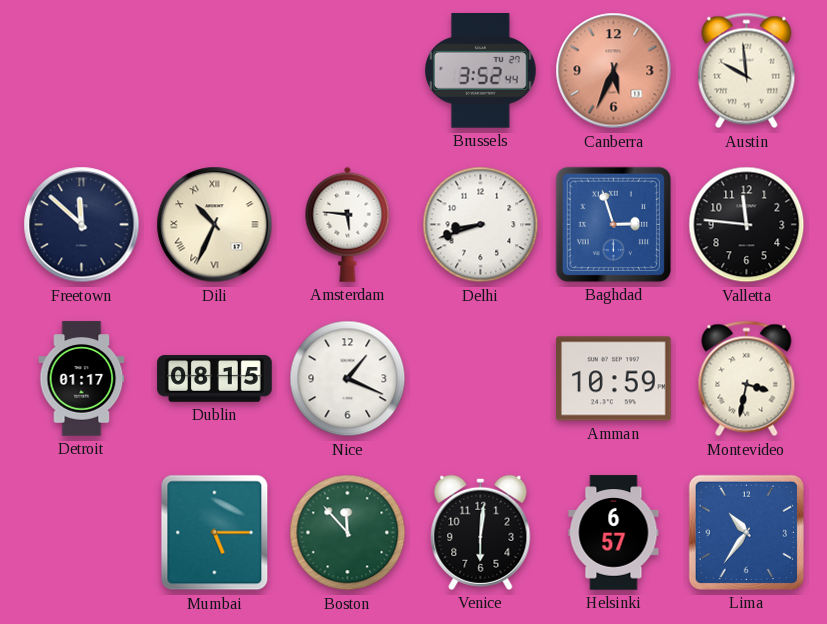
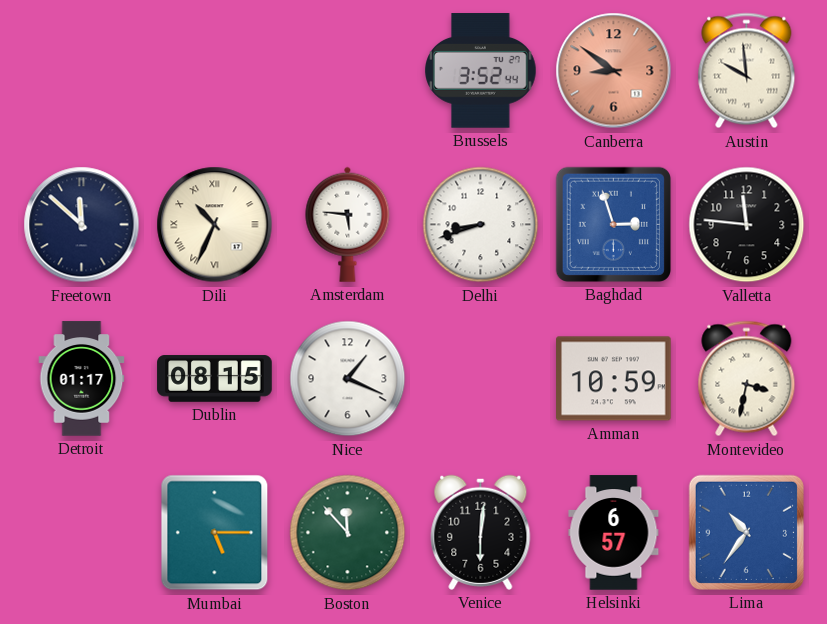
Canberra: 5:34 -> 8:51
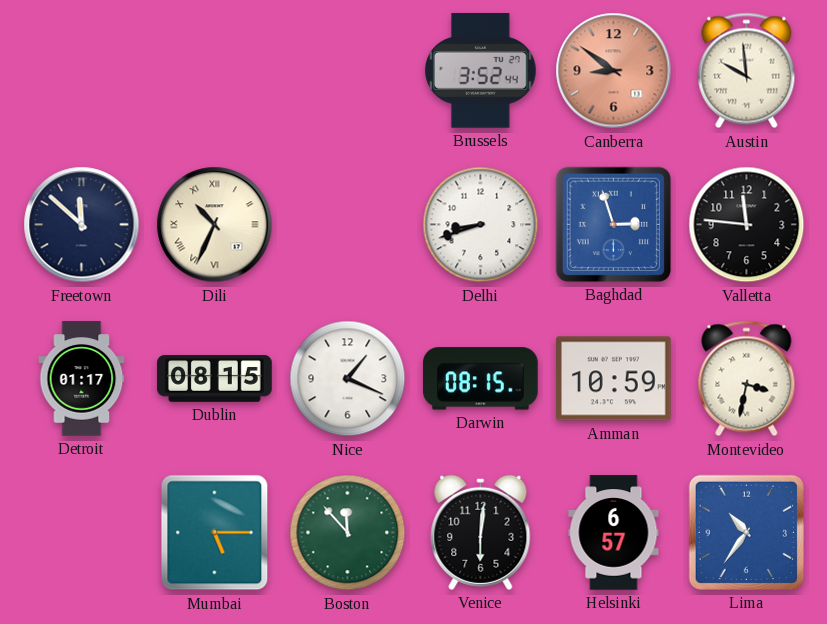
Amsterdam: 5:46 -> none
Darwin: none -> 08:15
